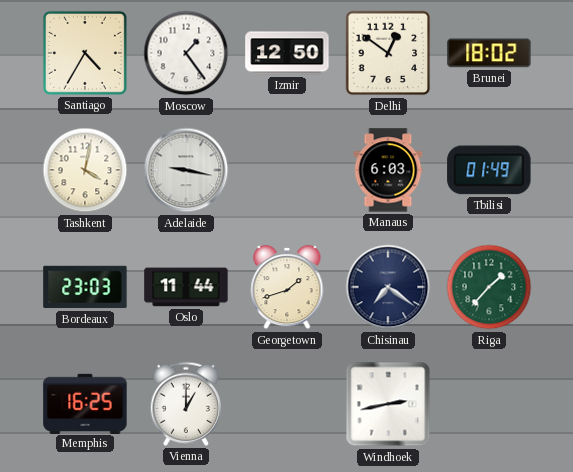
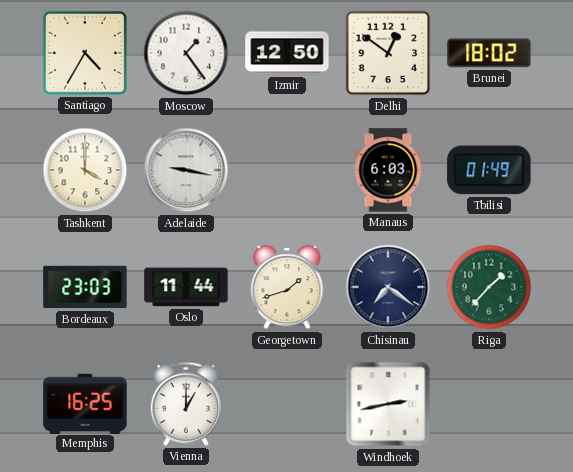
Tashkent: 4:02 -> 4:00
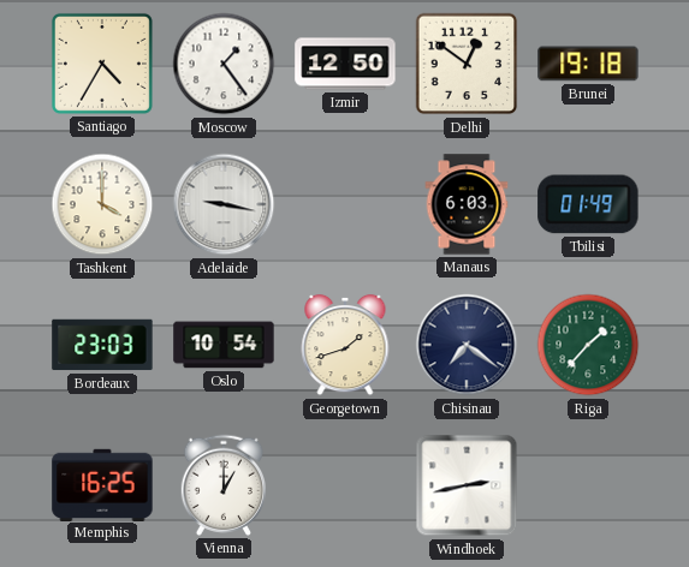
Brunei: 18:02 -> 19:18
Oslo: 11:44 -> 10:54
